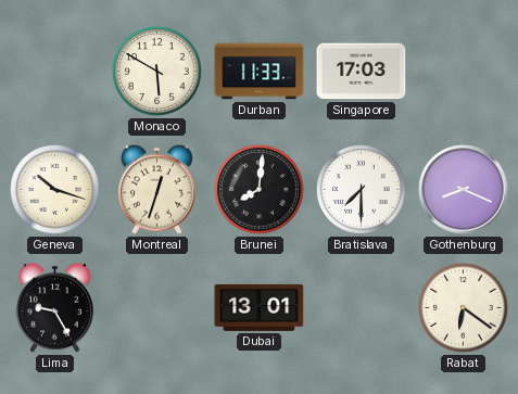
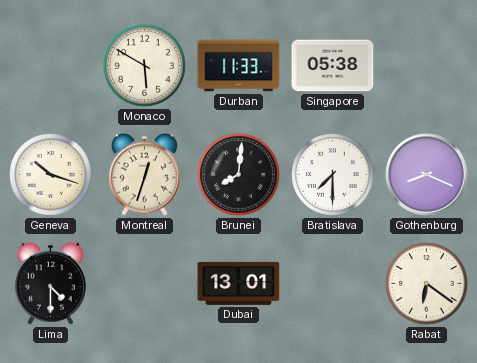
Singapore: 17:03 -> 05:38
Lima: 9:25 -> 4:30
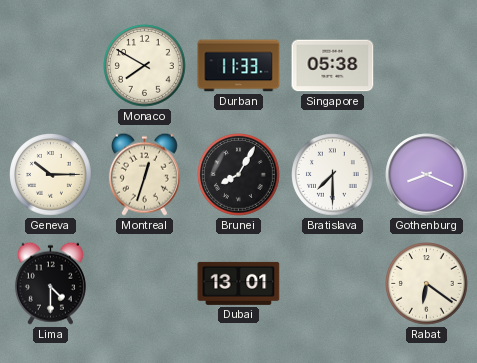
Monaco: 5:50 -> 7:50
Geneva: 10:18 -> 10:15
Brunei: 8:01 -> 8:05
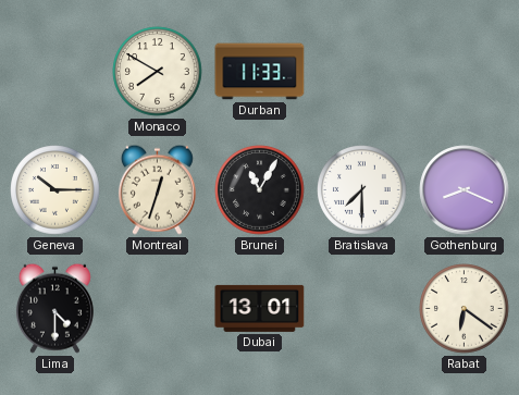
Singapore: 05:38 -> none
Brunei: 8:05 -> 11:05
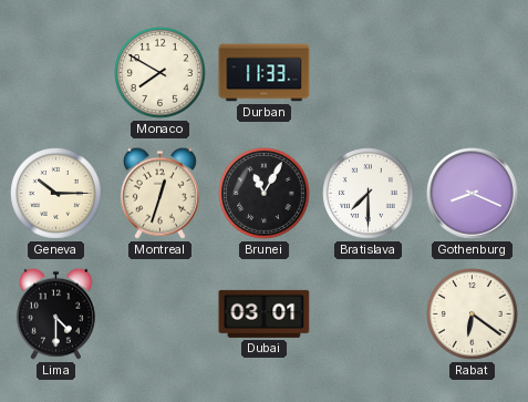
Dubai: 13:01 -> 03:01
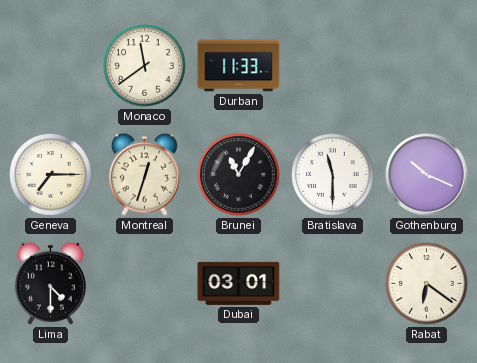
Monaco: 7:50 -> 11:39
Geneva: 10:15 -> 7:15
Bratislava: 7:30 -> 11:30
Gothenburg: 8:19 -> 10:19
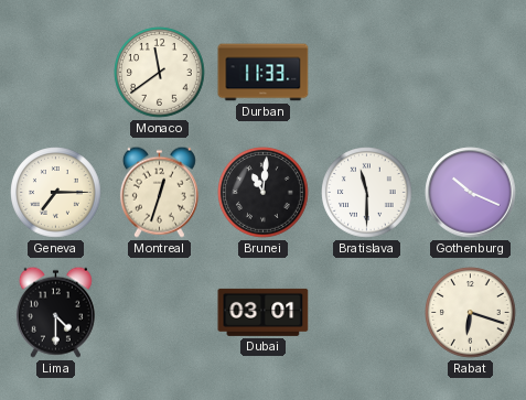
Brunei: 11:05 -> 11:01
Rabat: 6:21 -> 6:18
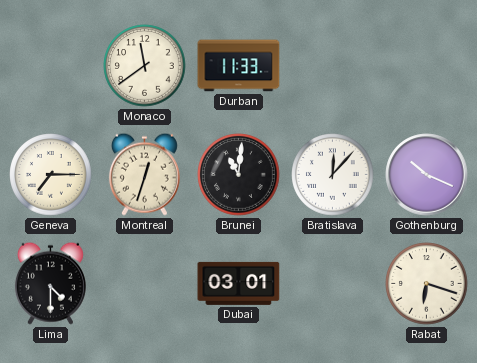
Bratislava: 11:30 -> 12:07
